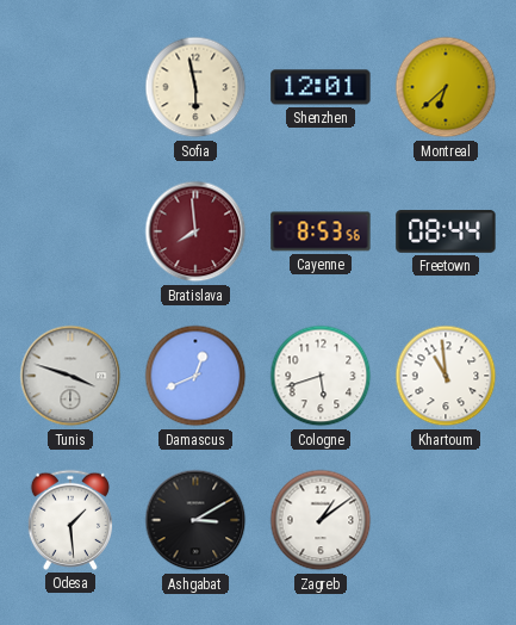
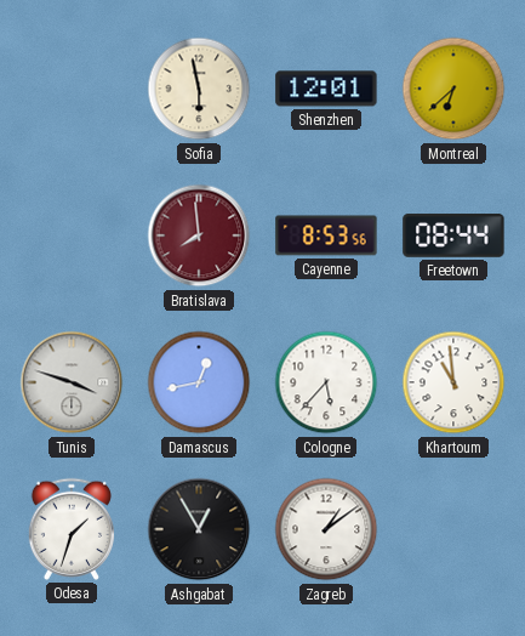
Damascus: 12:41 -> 12:43
Cologne: 5:42 -> 5:37
Odesa: 1:29 -> 1:33
Ashgabat: 3:10 -> 12:55
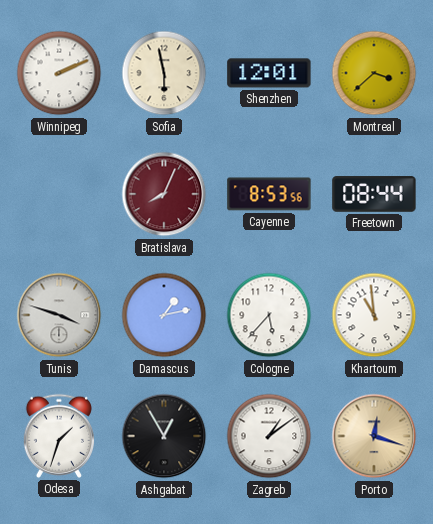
Winnipeg: none -> 2:11
Montreal: 6:38 -> 3:38
Bratislava: 7:59 -> 8:04
Damascus: 12:43 -> 1:13
Porto: none -> 12:18
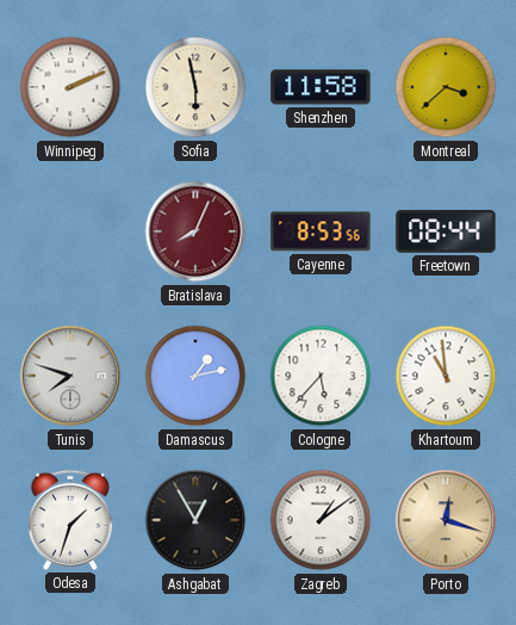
Shenzhen: 12:01 -> 11:58
Tunis: 3:48 -> 7:48
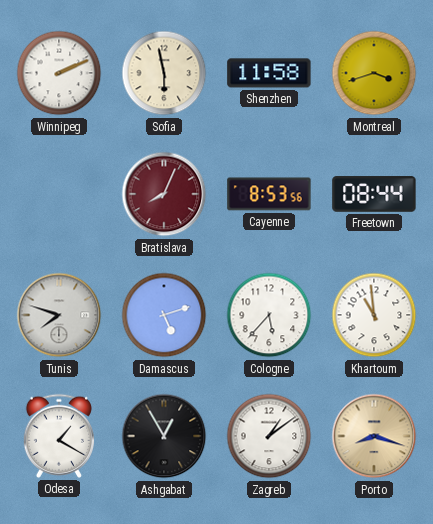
Montreal: 3:38 -> 3:42
Damascus: 1:13 -> 5:12
Odesa: 1:33 -> 1:20
Porto: 12:18 -> 8:18
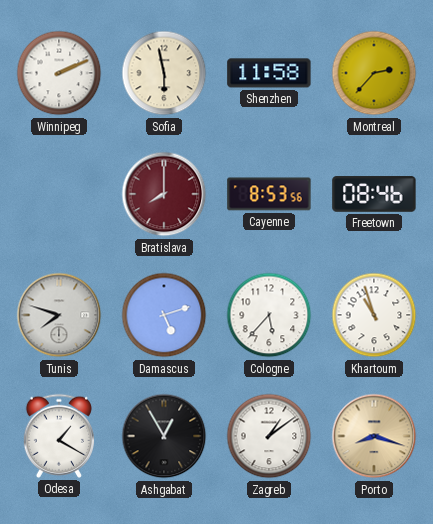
Montreal: 3:42 -> 2:37
Bratislava: 8:04 -> 8:00
Freetown: 08:44 -> 08:46
Khartoum: 10:59 -> 10:57
